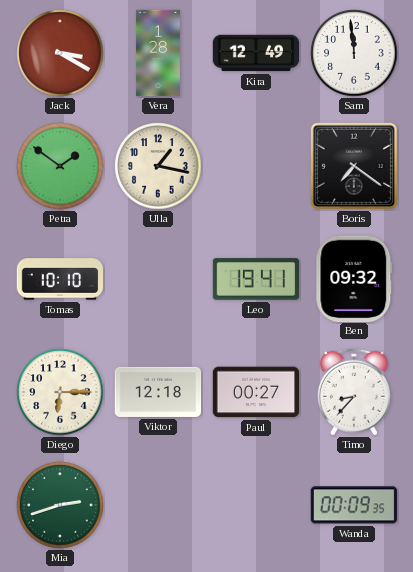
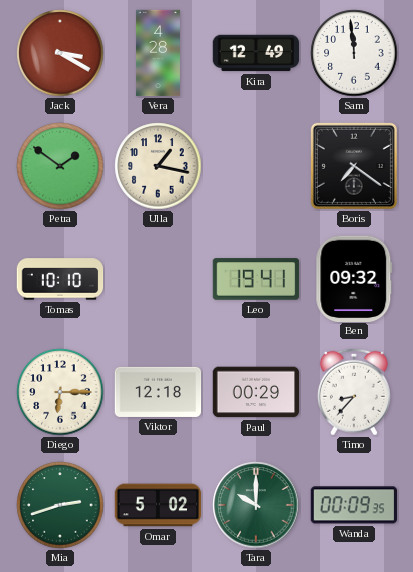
Vera: 1:28 -> 4:28
Paul: 00:27 -> 00:29
Omar: none -> 5:02
Tara: none -> 10:00
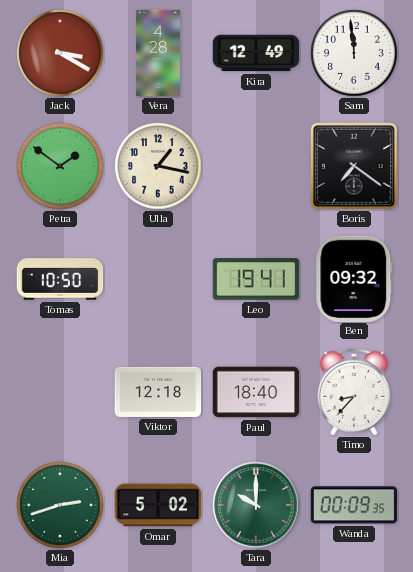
Tomas: 10:10 -> 10:50
Diego: 6:15 -> none
Paul: 00:29 -> 18:40
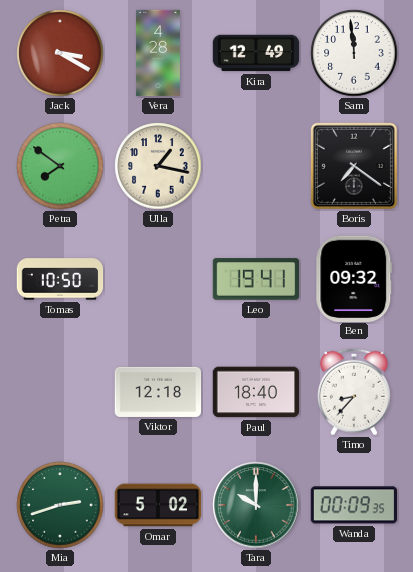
Petra: 1:51 -> 7:51
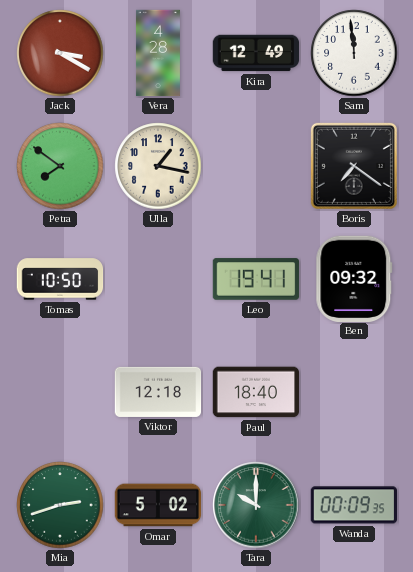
Timo: 8:37 -> none
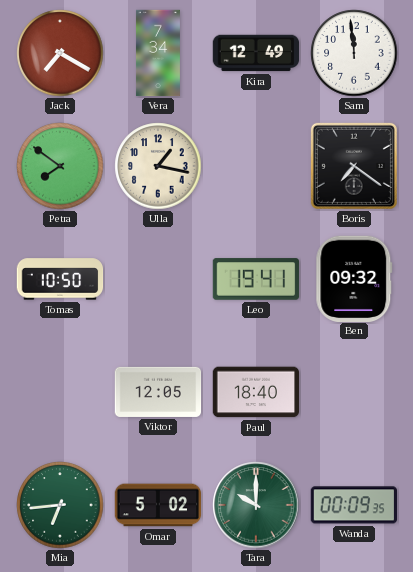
Jack: 3:20 -> 7:20
Vera: 4:28 -> 7:34
Viktor: 12:18 -> 12:05
Mia: 2:42 -> 6:44
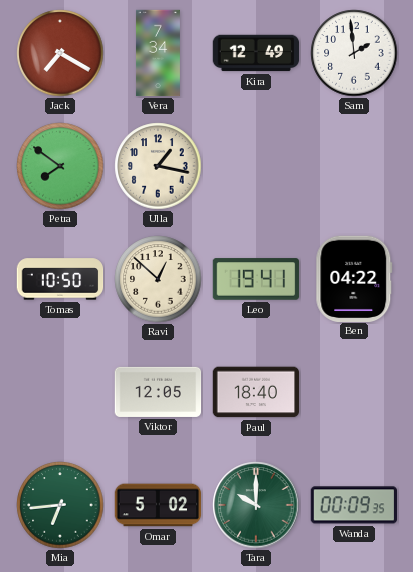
Sam: 11:59 -> 1:59
Boris: 7:21 -> none
Ravi: none -> 12:52
Ben: 09:32 -> 04:22
